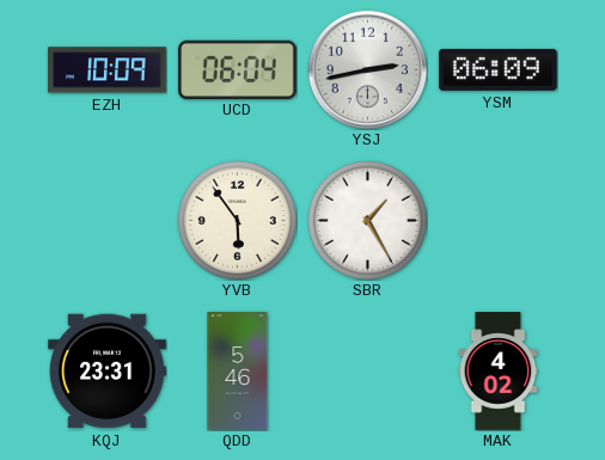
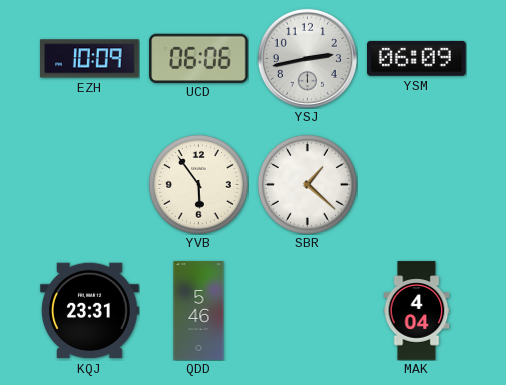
UCD: 06:04 -> 06:06
SBR: 1:25 -> 1:22
MAK: 4:02 -> 4:04
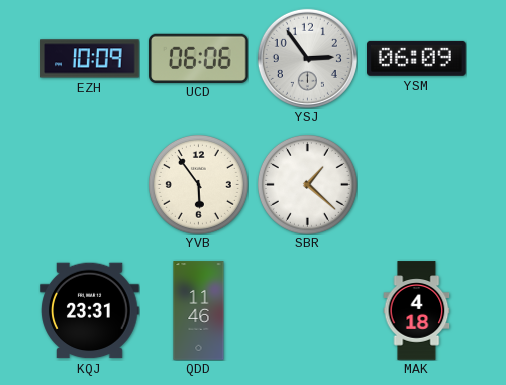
YSJ: 2:43 -> 2:54
QDD: 5:46 -> 11:46
MAK: 4:04 -> 4:18
